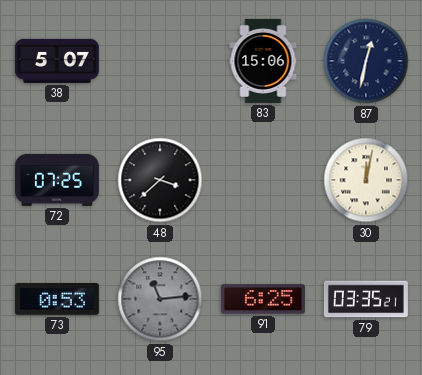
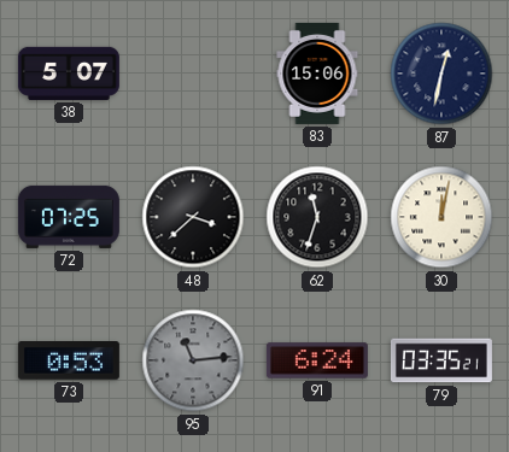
62: none -> 11:33
91: 6:25 -> 6:24
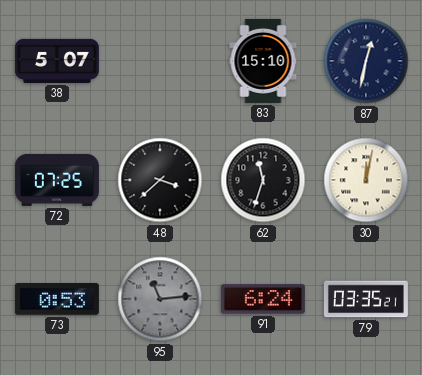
83: 15:06 -> 15:10
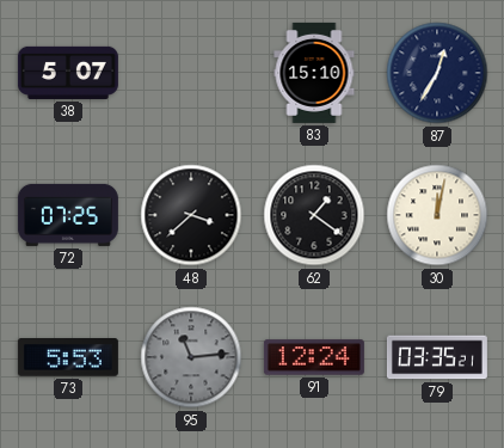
87: 12:32 -> 12:35
62: 11:33 -> 1:21
73: 0:53 -> 5:53
91: 6:24 -> 12:24
